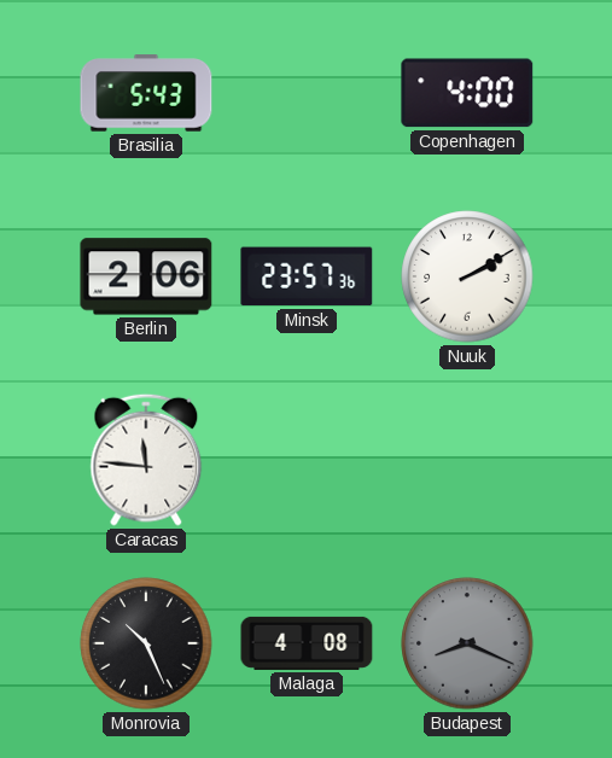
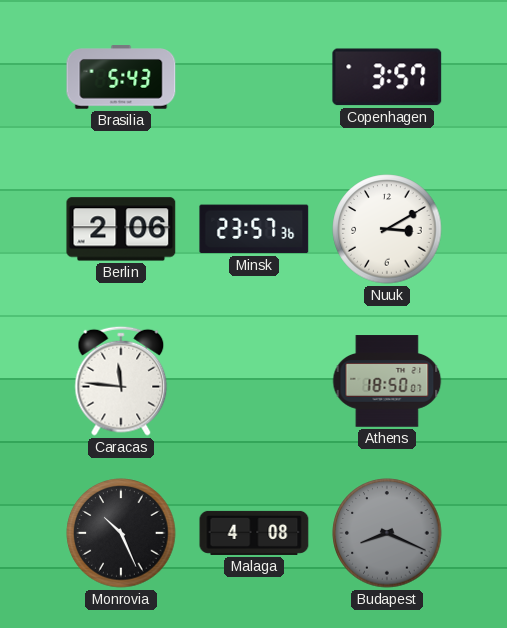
Copenhagen: 4:00 -> 3:57
Nuuk: 2:10 -> 3:10
Athens: none -> 18:50
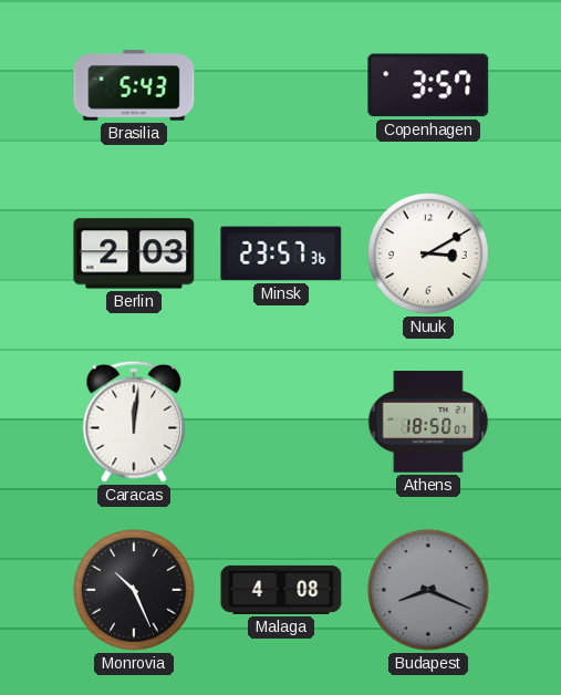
Berlin: 2:06 -> 2:03
Caracas: 11:46 -> 12:01
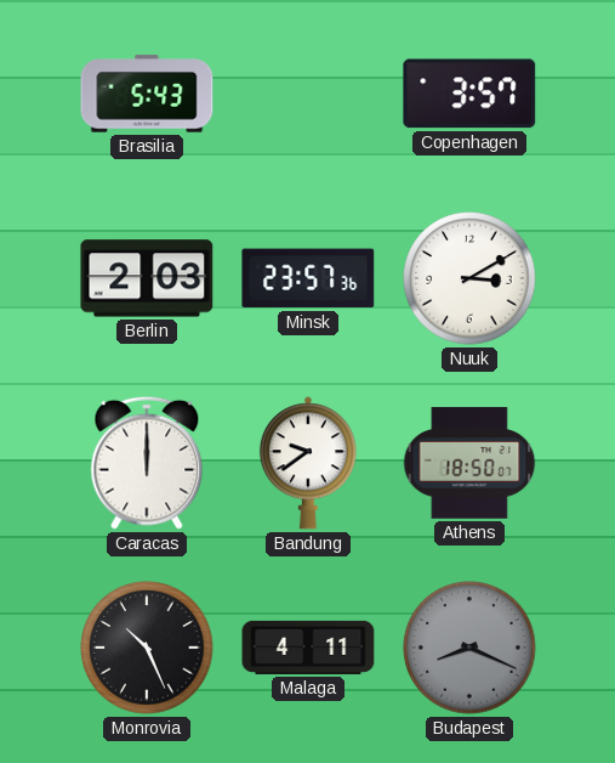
Caracas: 12:01 -> 12:00
Bandung: none -> 9:39
Malaga: 4:08 -> 4:11
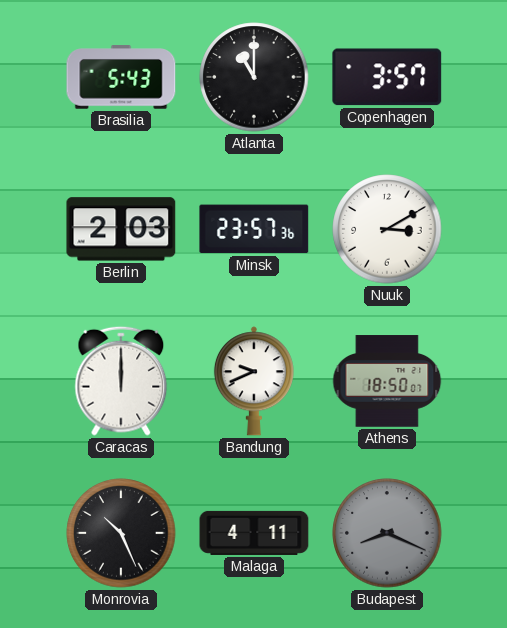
Atlanta: none -> 11:00
Bandung: 9:39 -> 9:41
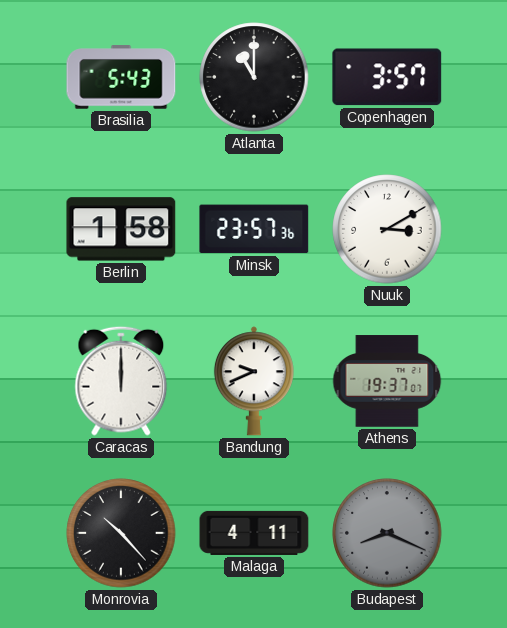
Berlin: 2:03 -> 1:58
Athens: 18:50 -> 19:37
Monrovia: 10:26 -> 10:23
